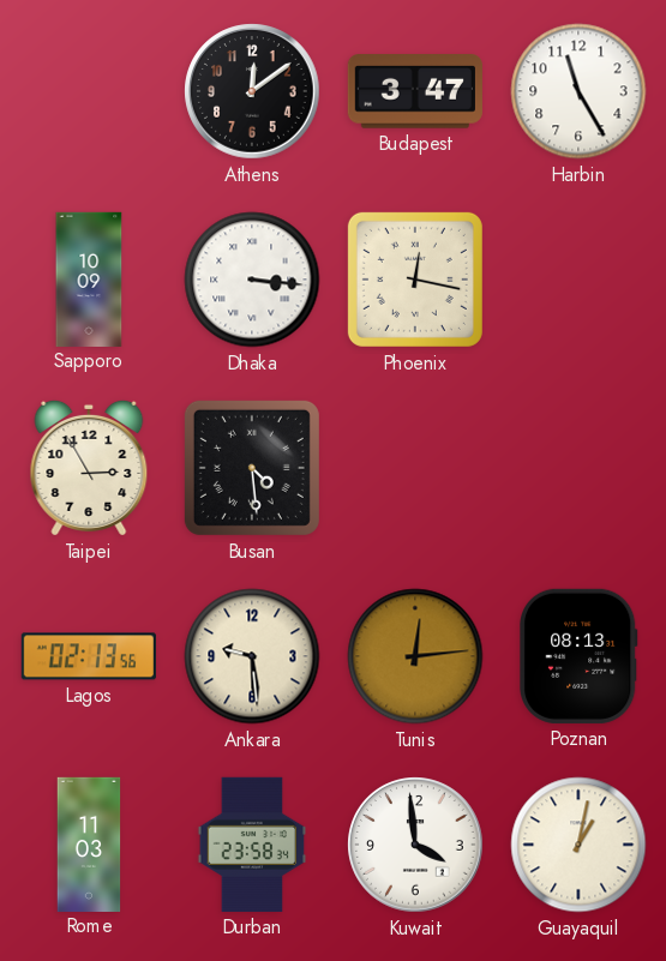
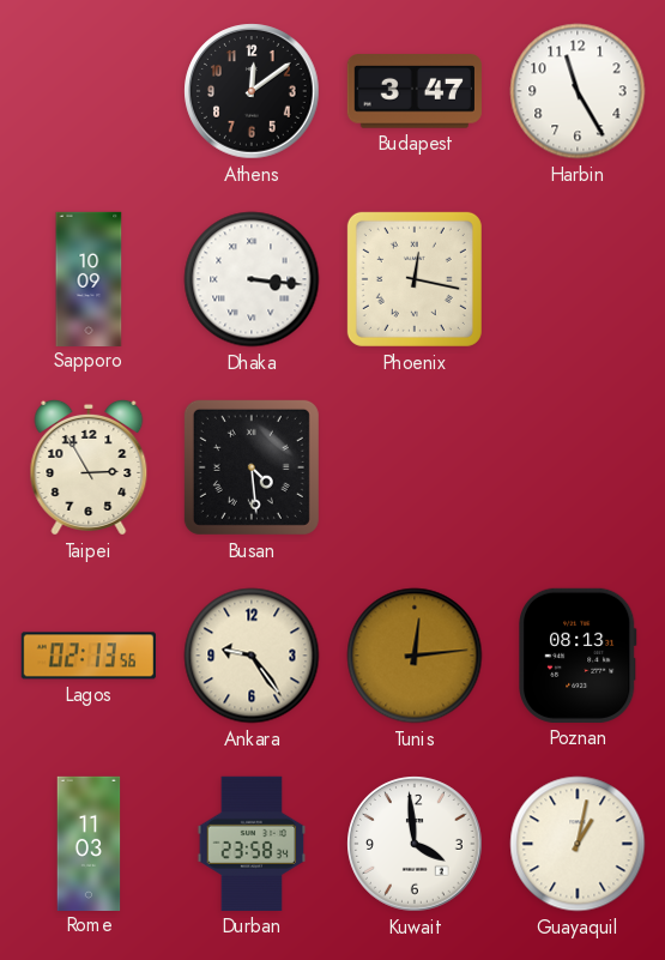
Ankara: 9:29 -> 9:24
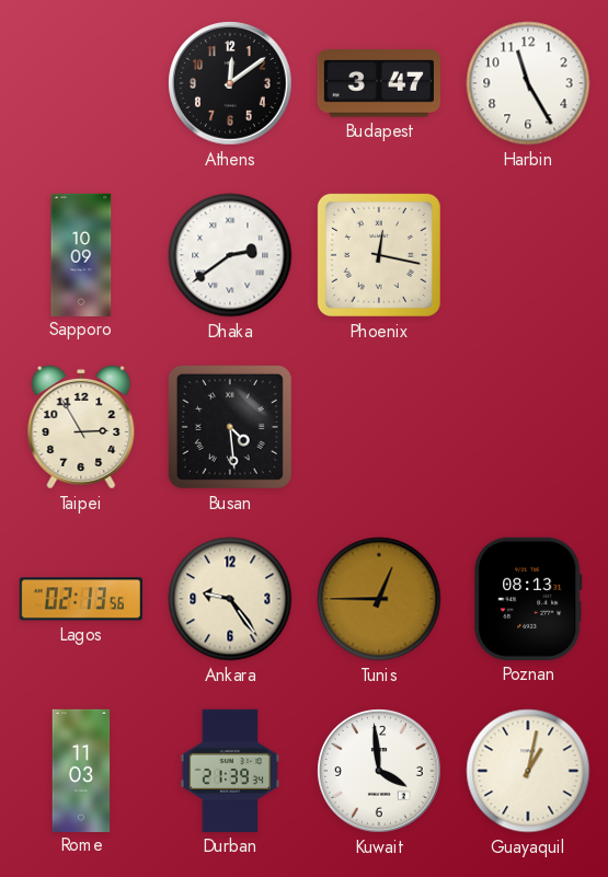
Dhaka: 3:16 -> 2:39
Tunis: 12:14 -> 12:45
Durban: 23:58 -> 21:39
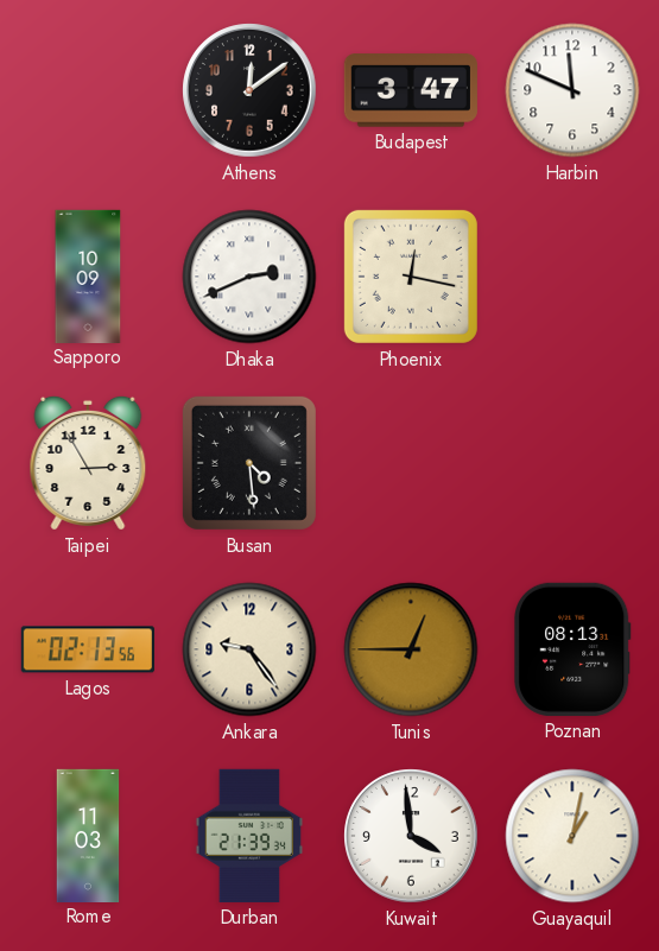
Harbin: 11:25 -> 11:49
Dhaka: 2:39 -> 2:41
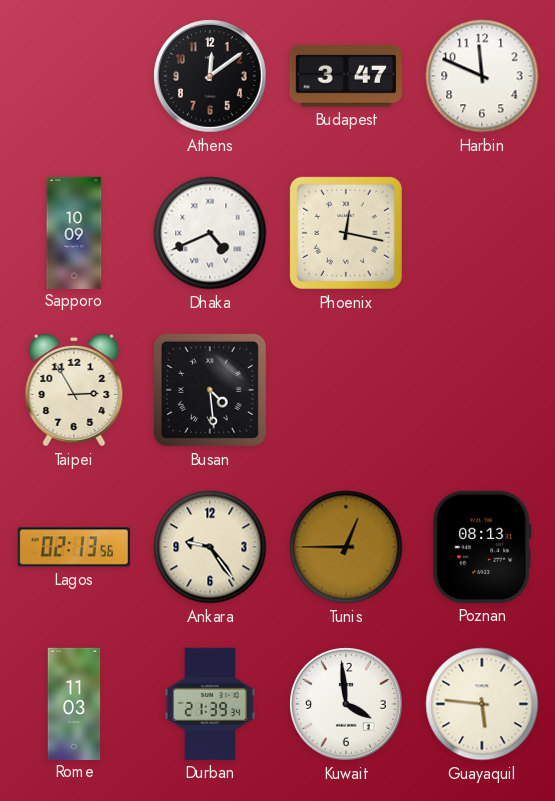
Dhaka: 2:41 -> 4:41
Guayaquil: 1:02 -> 5:46
